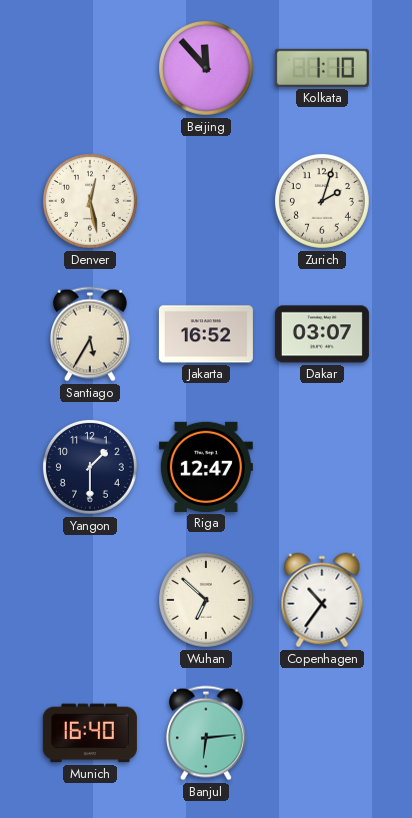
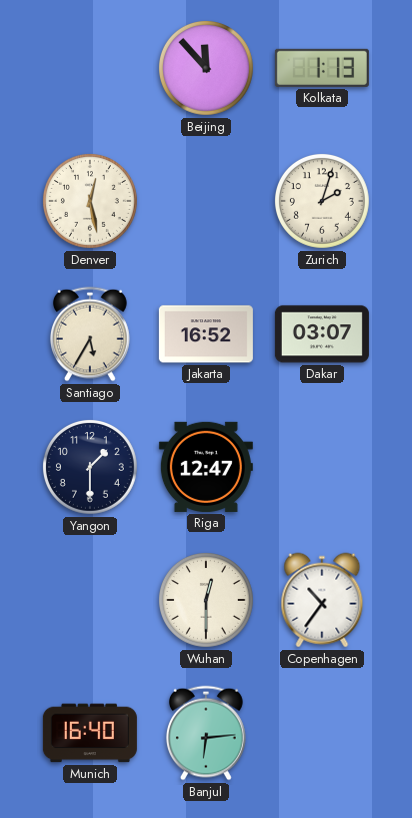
Kolkata: 1:10 -> 1:13
Wuhan: 6:52 -> 12:30
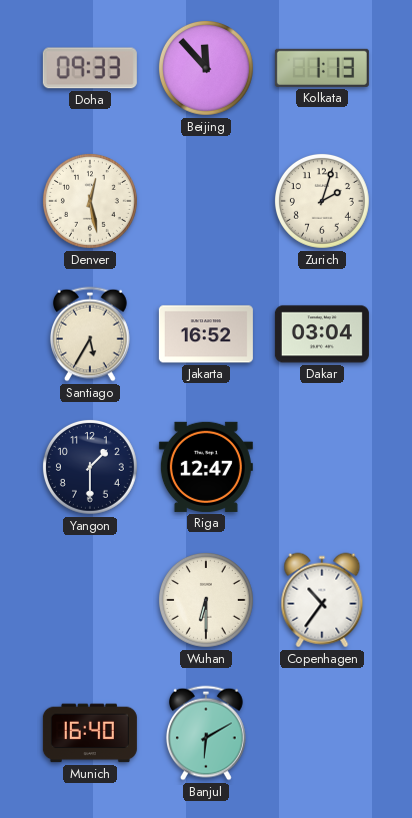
Doha: none -> 09:33
Dakar: 03:07 -> 03:04
Wuhan: 12:30 -> 6:30
Banjul: 6:14 -> 6:10
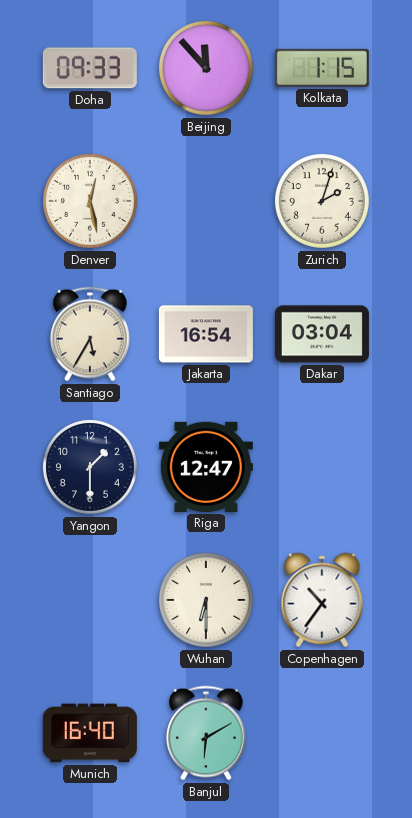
Kolkata: 1:13 -> 1:15
Jakarta: 16:52 -> 16:54
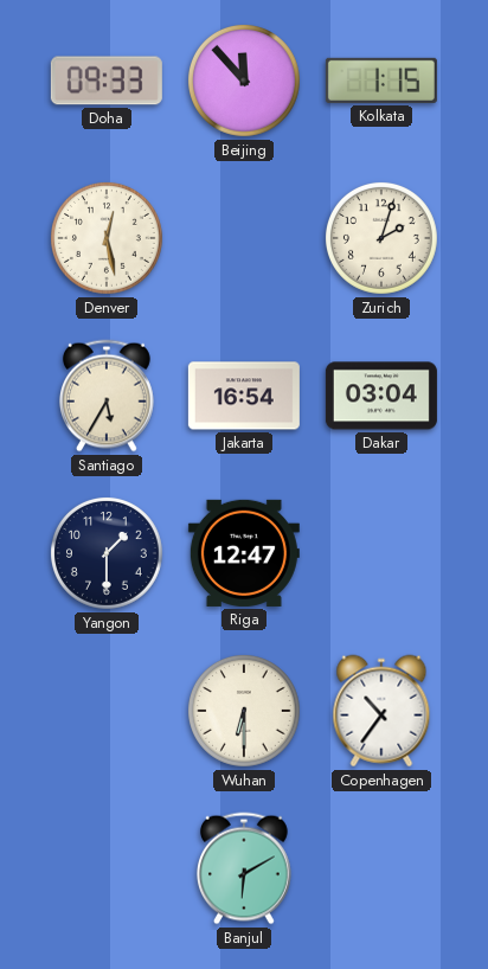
Munich: 16:40 -> none
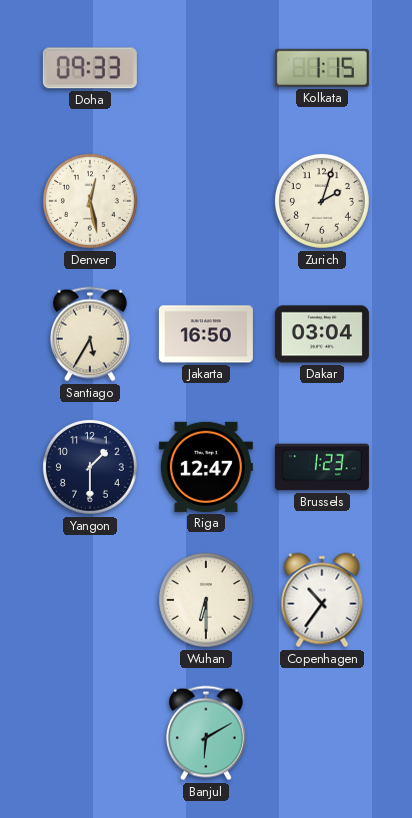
Beijing: 11:53 -> none
Jakarta: 16:54 -> 16:50
Brussels: none -> 1:23
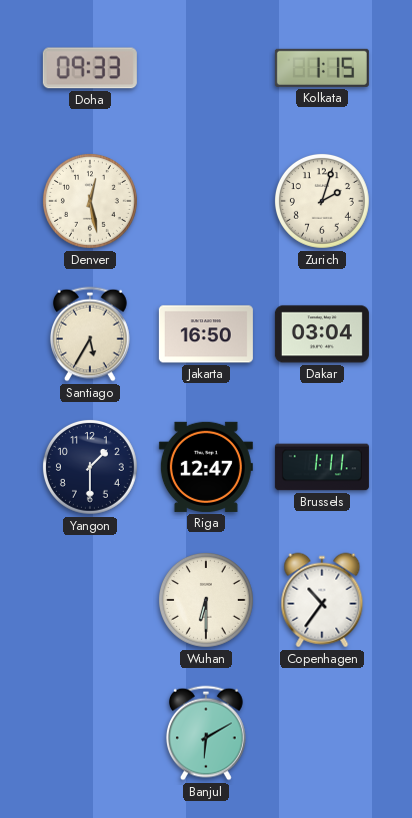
Brussels: 1:23 -> 1:11
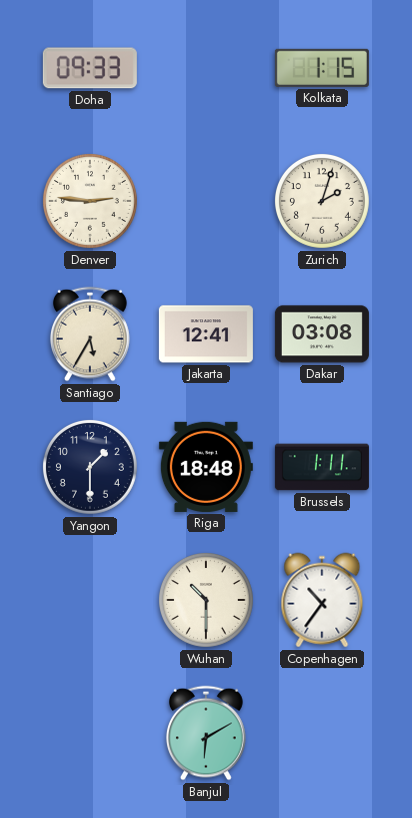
Denver: 12:28 -> 2:46
Jakarta: 16:50 -> 12:41
Dakar: 03:04 -> 03:08
Riga: 12:47 -> 18:48
Wuhan: 6:30 -> 10:30
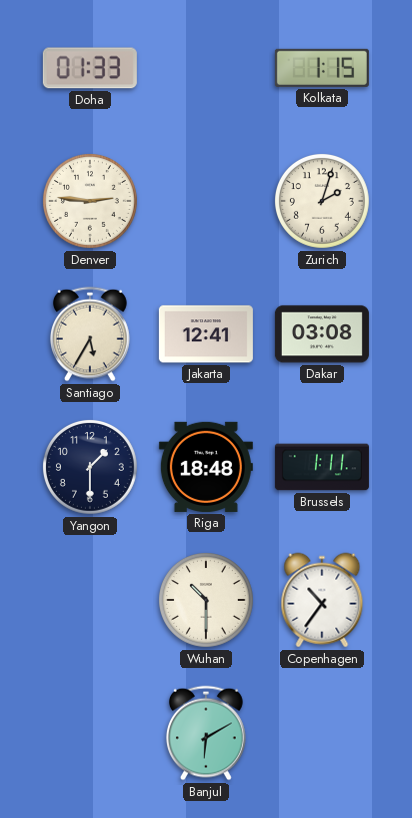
Doha: 09:33 -> 01:33
